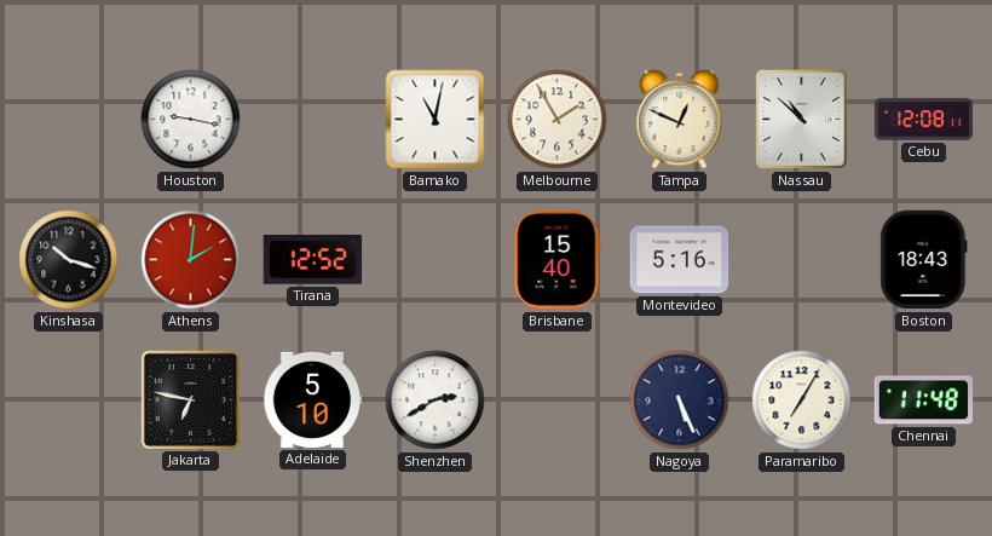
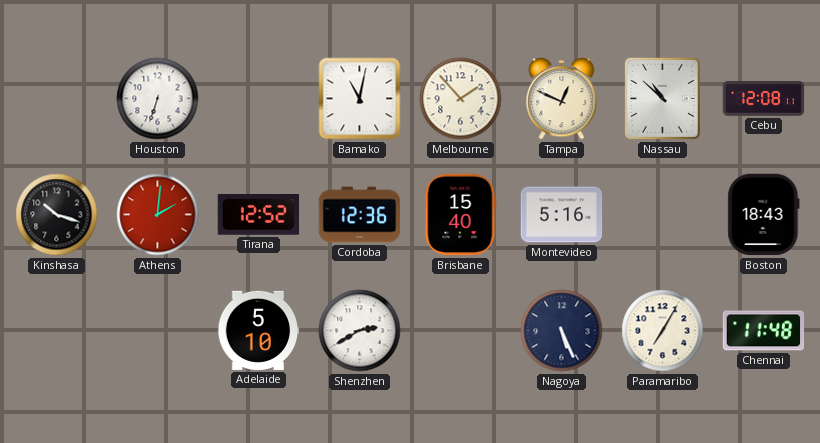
Houston: 9:17 -> 6:33
Melbourne: 1:55 -> 1:53
Cordoba: none -> 12:36
Jakarta: 6:47 -> none
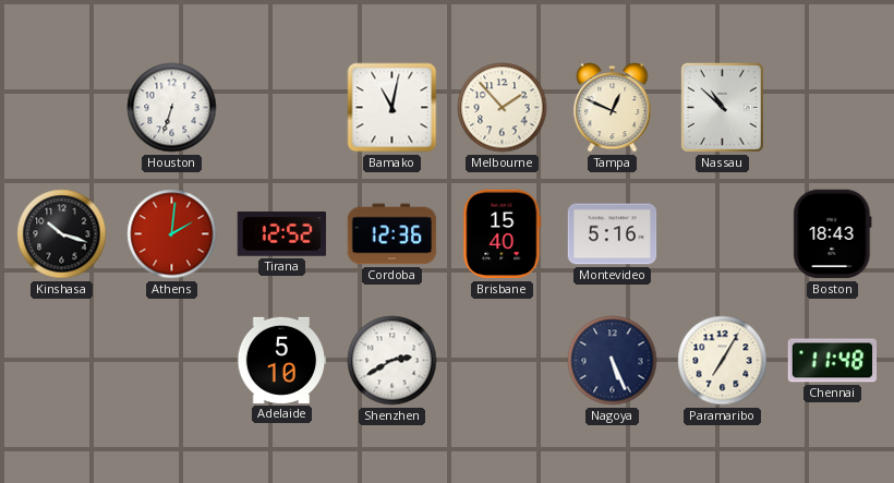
Cebu: 12:08 -> none
